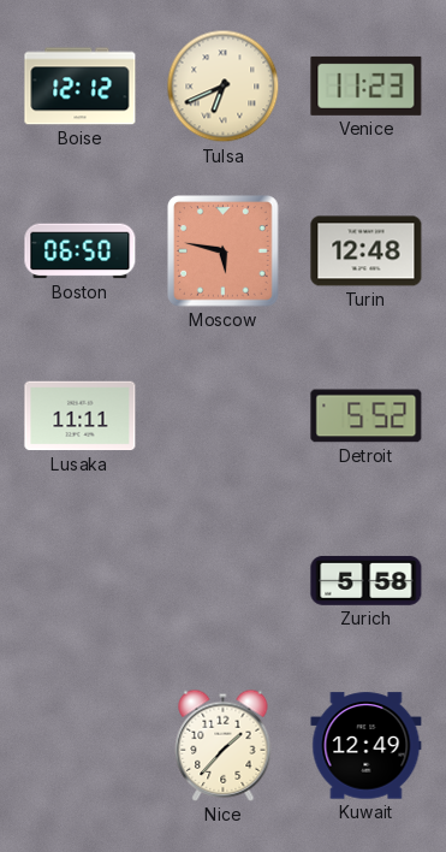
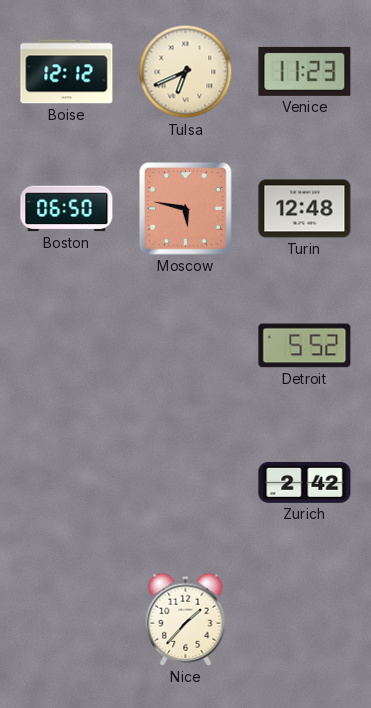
Lusaka: 11:11 -> none
Zurich: 5:58 -> 2:42
Kuwait: 12:49 -> none
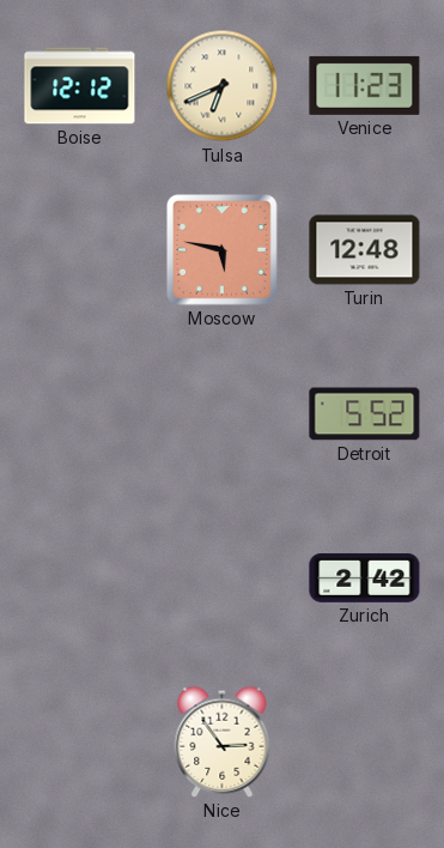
Boston: 06:50 -> none
Nice: 1:37 -> 2:54
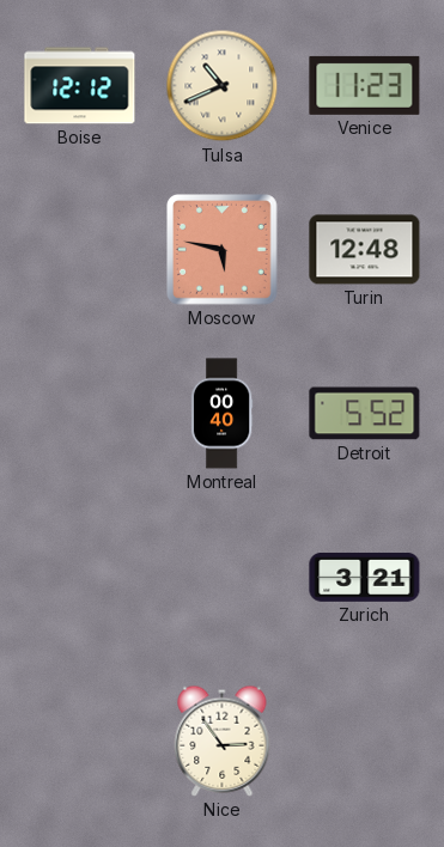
Tulsa: 6:41 -> 10:41
Montreal: none -> 00:40
Zurich: 2:42 -> 3:21
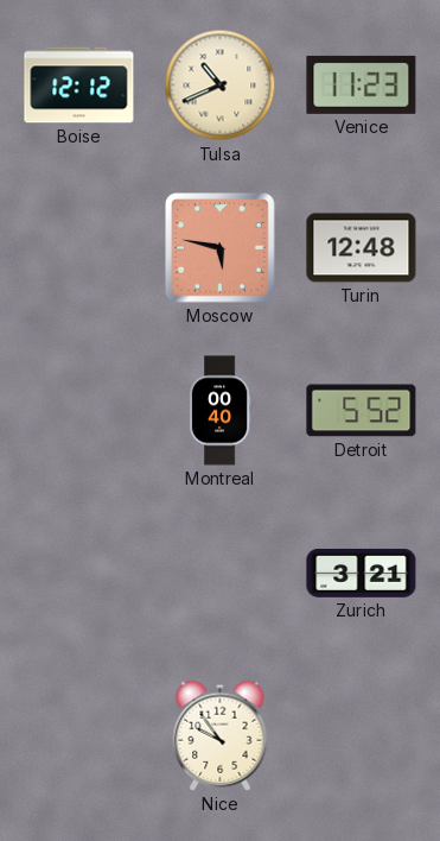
Nice: 2:54 -> 9:54
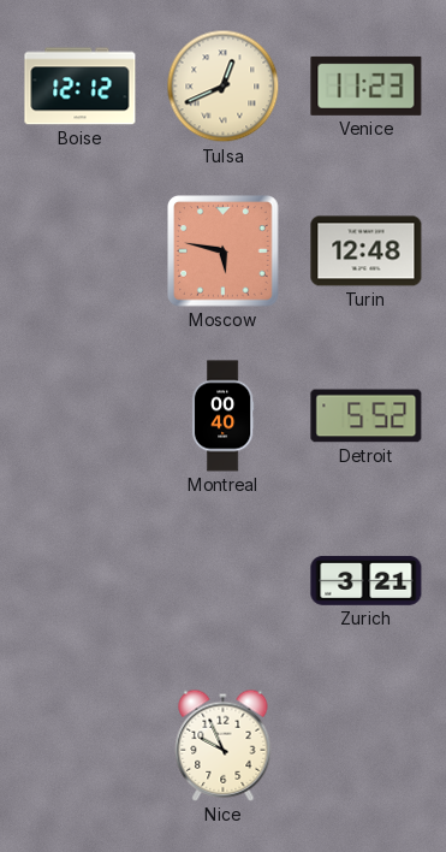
Tulsa: 10:41 -> 12:41
Nice: 9:54 -> 9:56
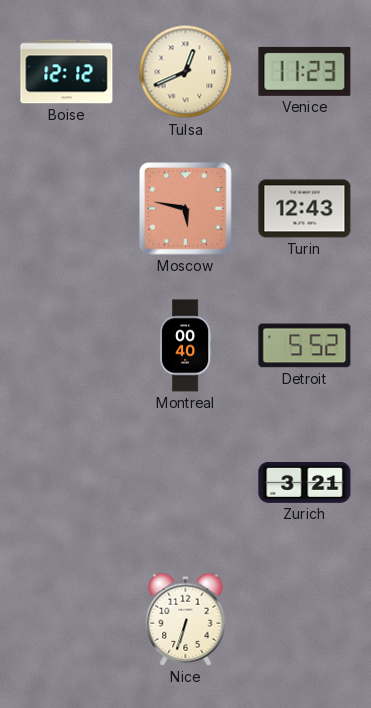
Turin: 12:48 -> 12:43
Nice: 9:56 -> 6:33
